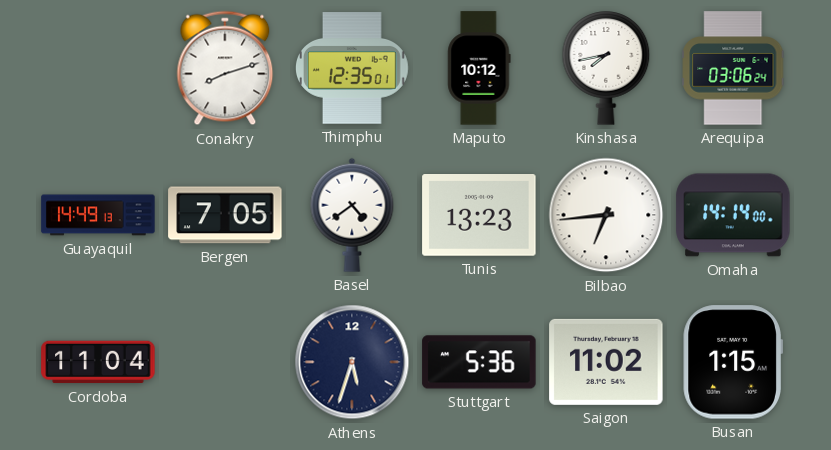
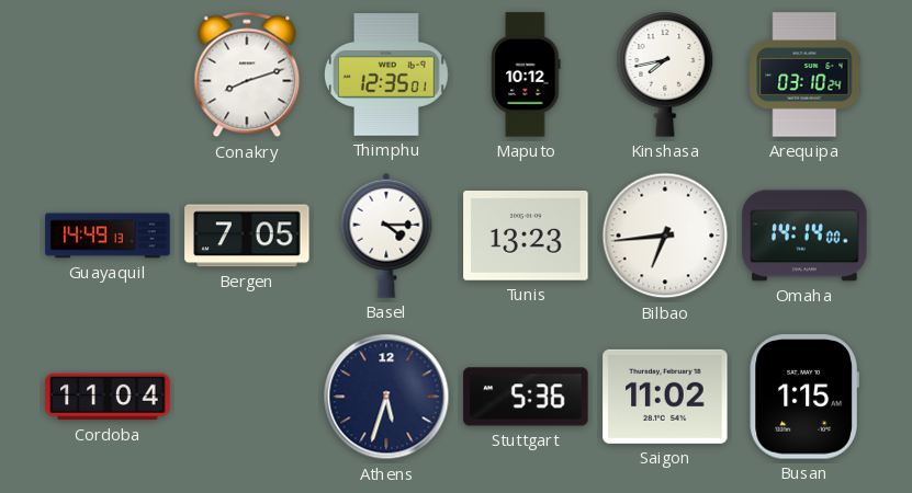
Arequipa: 03:06 -> 03:10
Basel: 4:39 -> 4:15
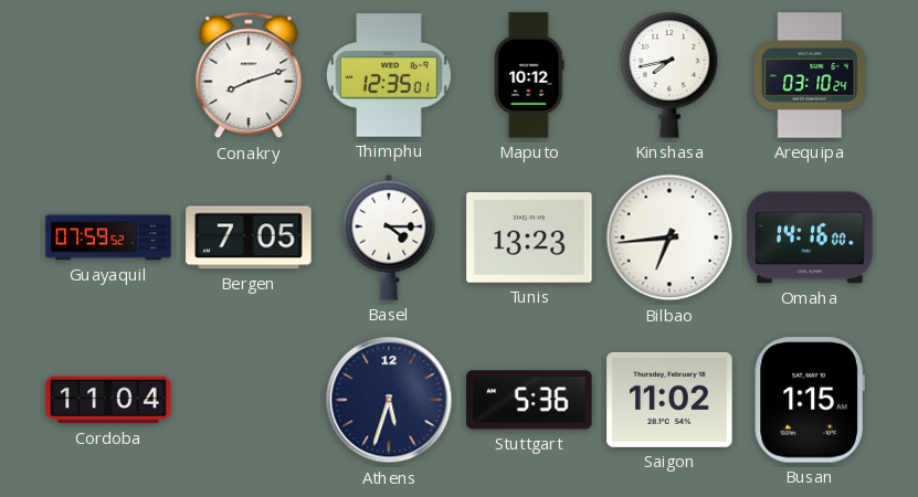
Guayaquil: 14:49 -> 07:59
Omaha: 14:14 -> 14:16
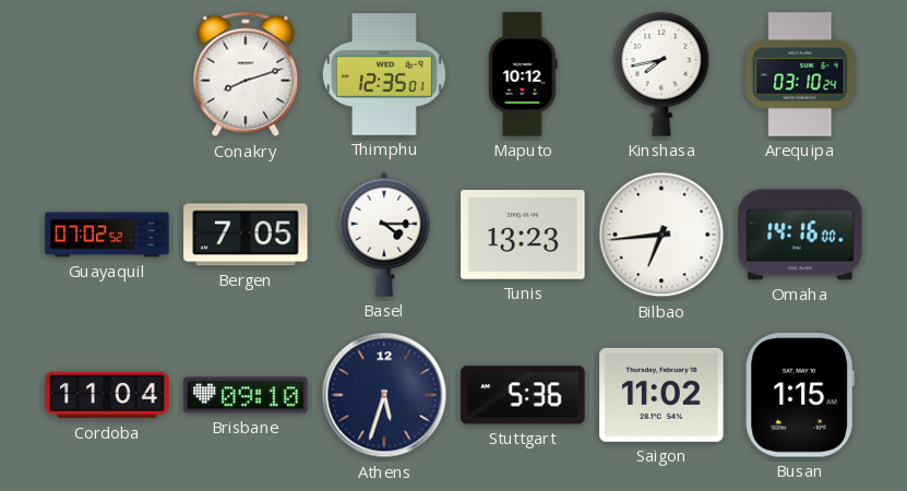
Guayaquil: 07:59 -> 07:02
Brisbane: none -> 09:10
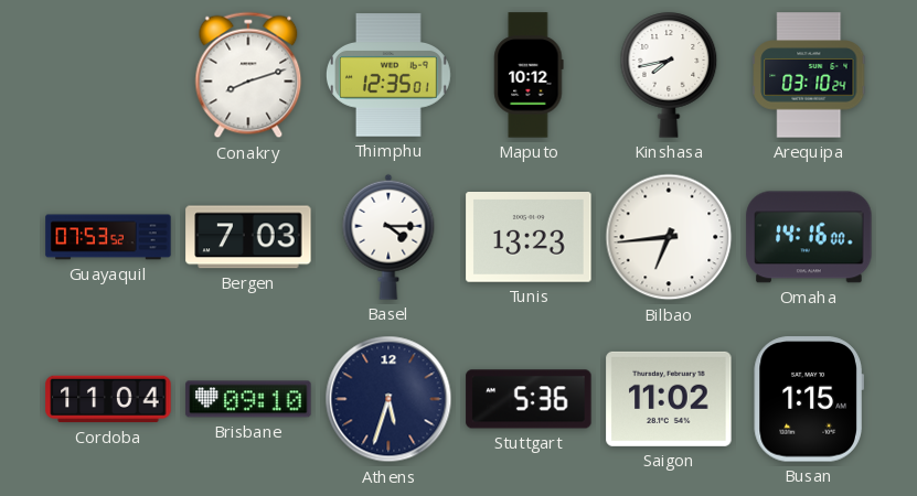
Guayaquil: 07:02 -> 07:53
Bergen: 7:05 -> 7:03
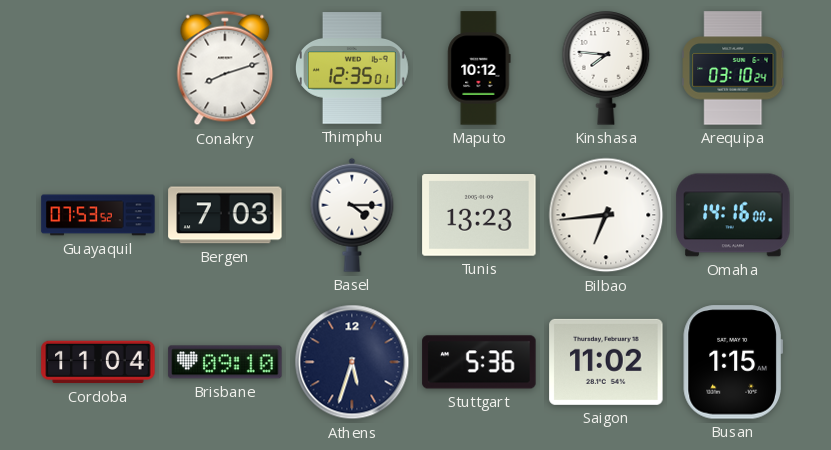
Kinshasa: 7:43 -> 7:46
